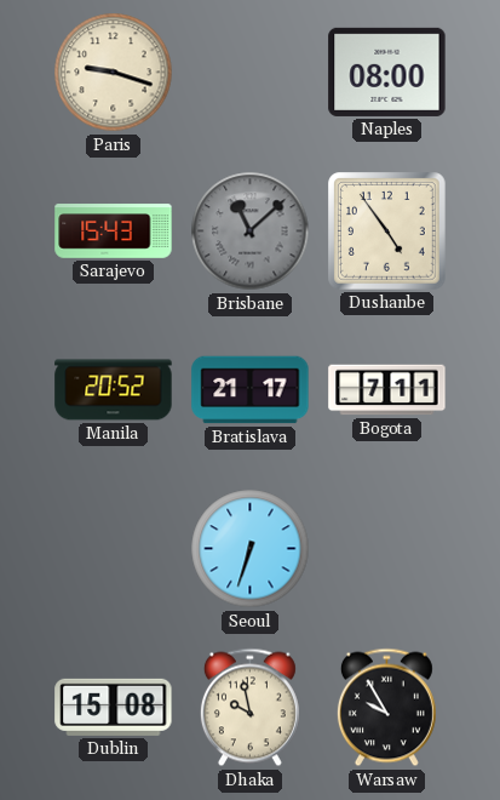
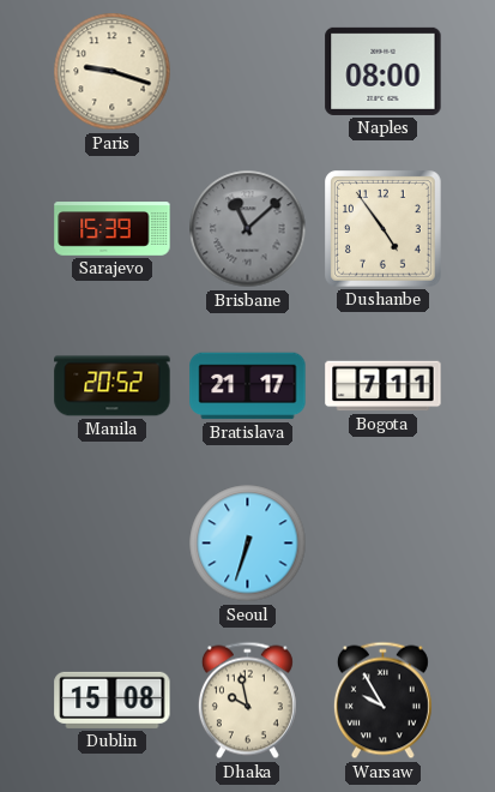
Sarajevo: 15:43 -> 15:39
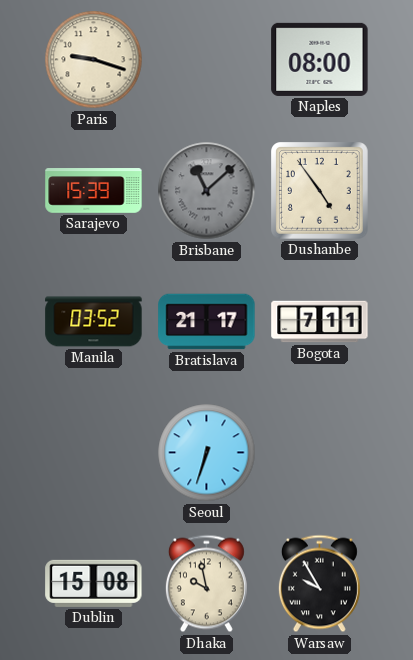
Manila: 20:52 -> 03:52
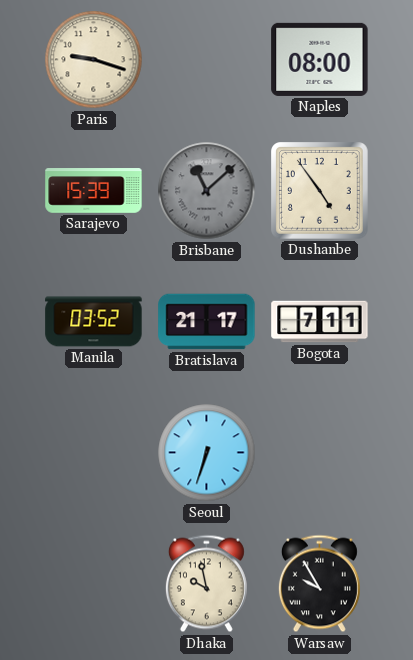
Dublin: 15:08 -> none
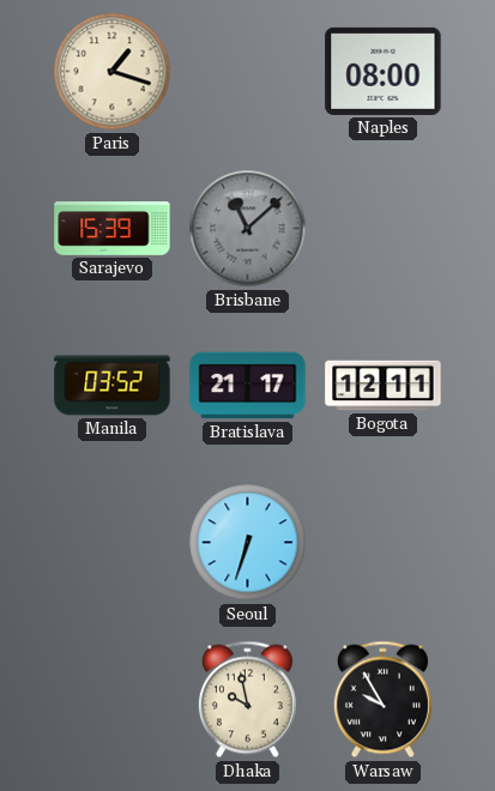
Paris: 9:18 -> 1:18
Dushanbe: 4:54 -> none
Bogota: 7:11 -> 12:11
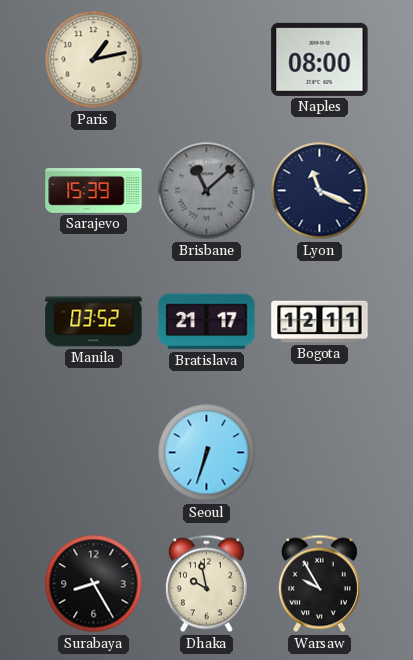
Paris: 1:18 -> 1:13
Lyon: none -> 11:19
Surabaya: none -> 8:25
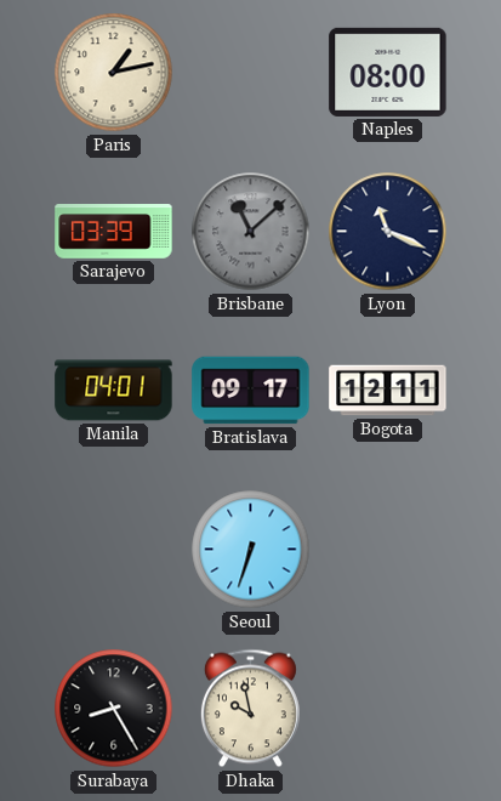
Sarajevo: 15:39 -> 03:39
Manila: 03:52 -> 04:01
Bratislava: 21:17 -> 09:17
Warsaw: 9:55 -> none
